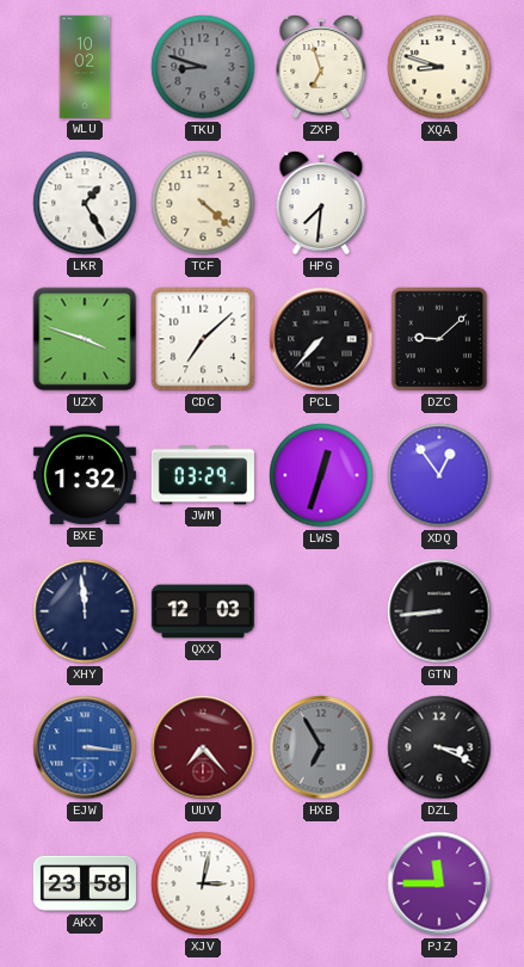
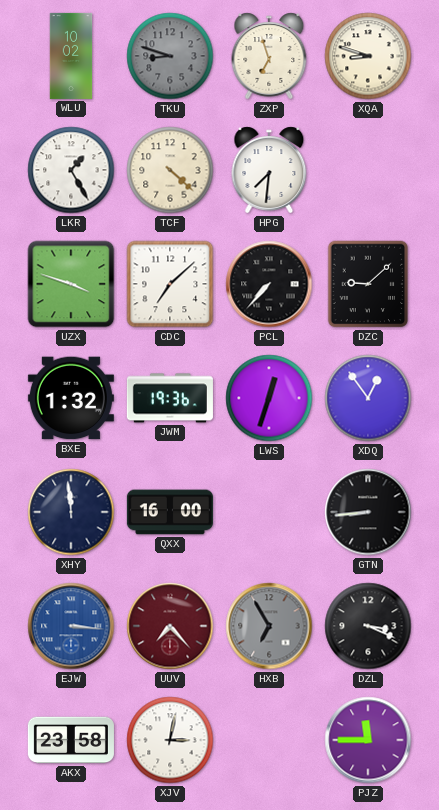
JWM: 03:29 -> 19:36
QXX: 12:03 -> 16:00
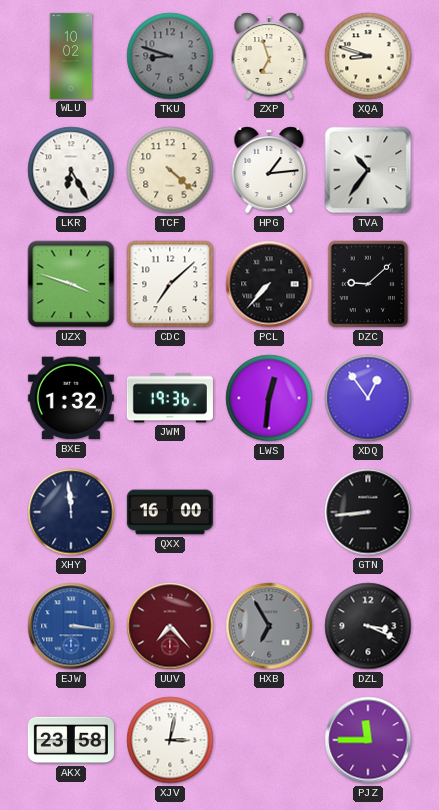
LKR: 1:25 -> 6:25
HPG: 7:31 -> 1:14
TVA: none -> 10:36
LWS: 12:33 -> 12:31
